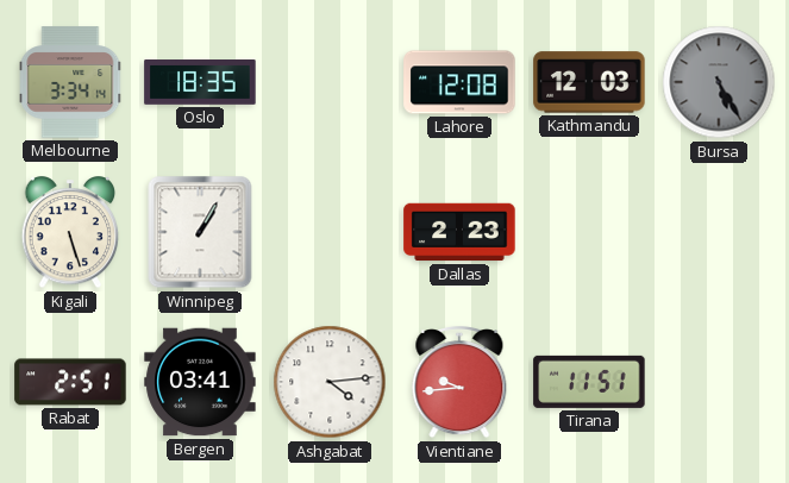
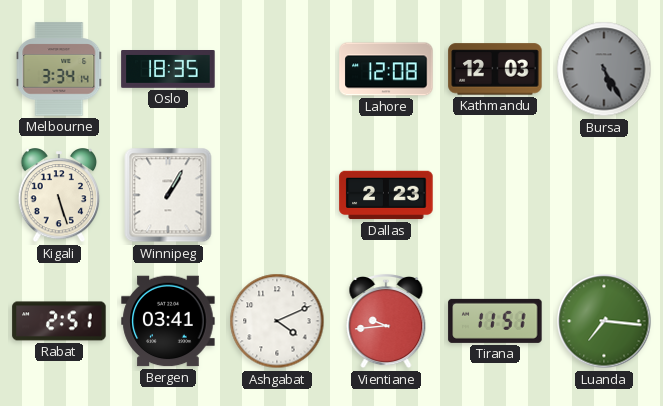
Ashgabat: 4:14 -> 4:11
Luanda: none -> 7:16
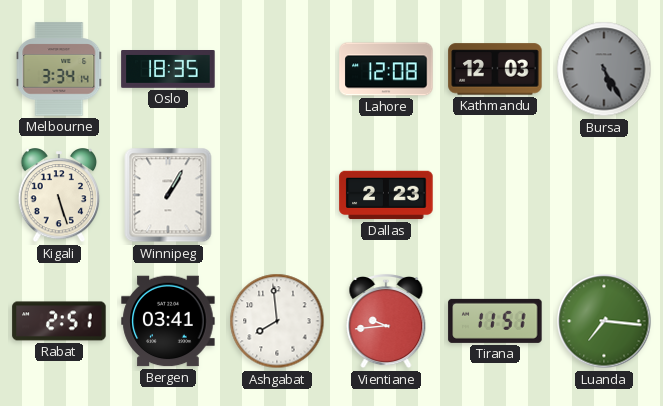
Ashgabat: 4:11 -> 7:59
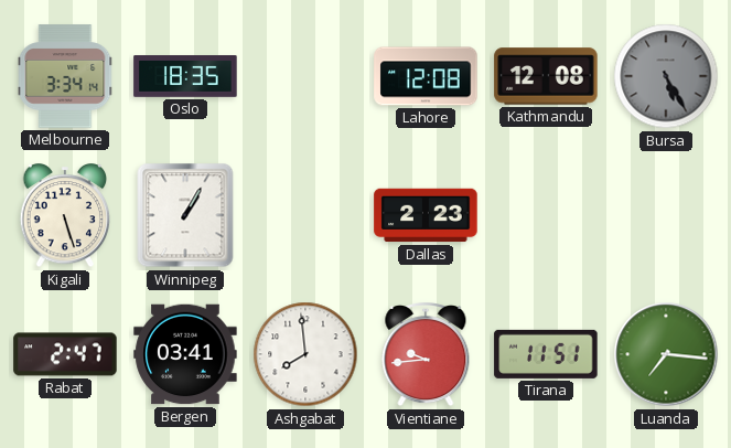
Kathmandu: 12:03 -> 12:08
Rabat: 2:51 -> 2:47
